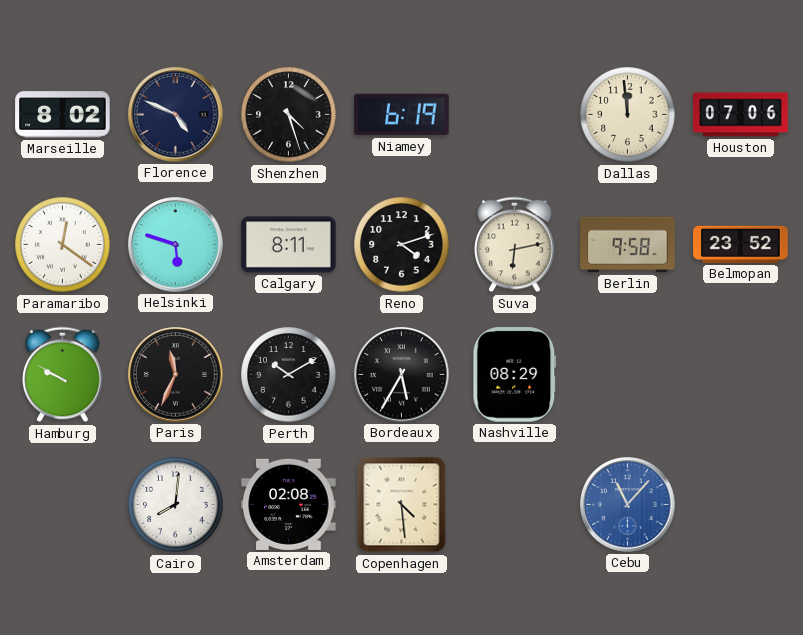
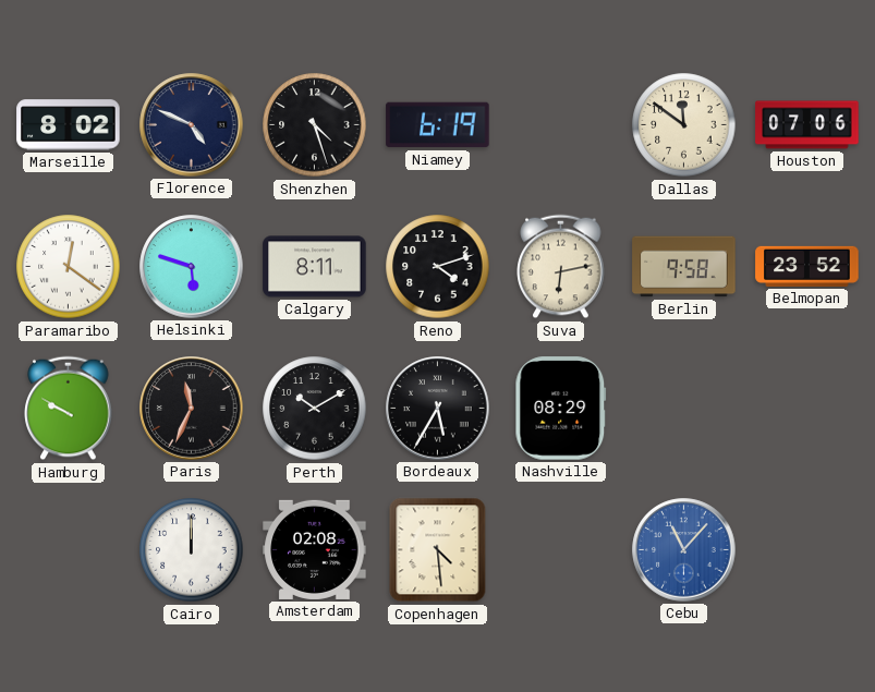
Dallas: 11:59 -> 11:51
Cairo: 8:01 -> 12:00
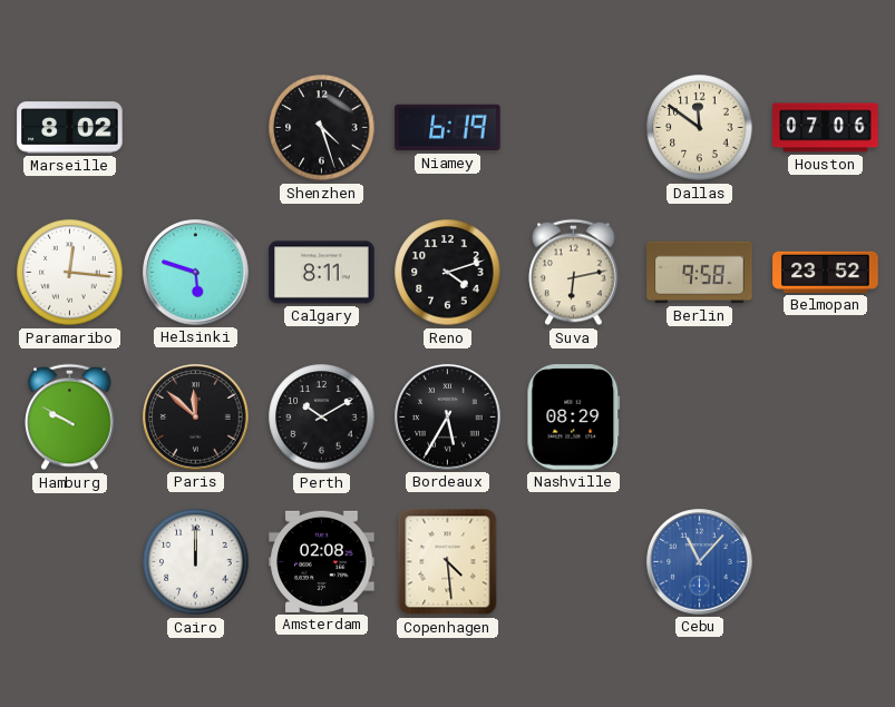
Florence: 4:49 -> none
Paramaribo: 12:21 -> 12:16
Paris: 11:34 -> 11:52
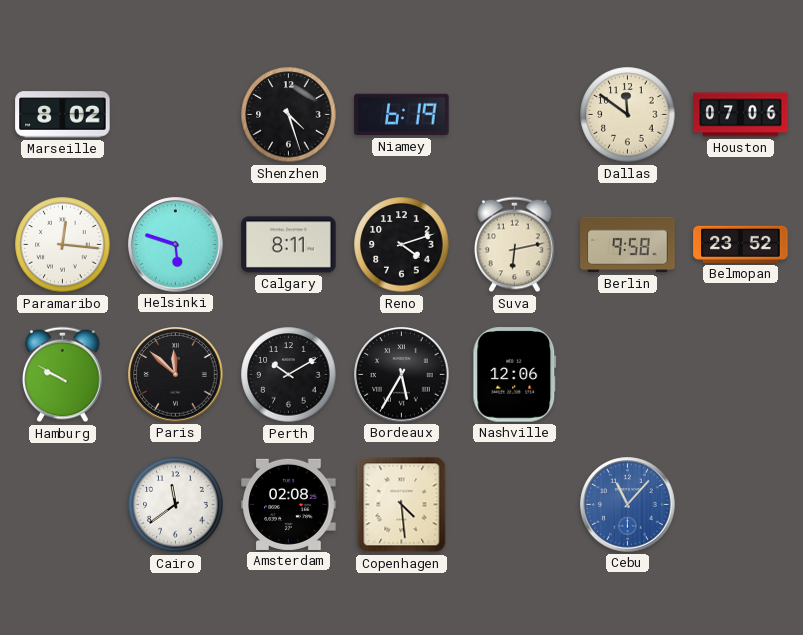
Nashville: 08:29 -> 12:06
Cairo: 12:00 -> 11:39
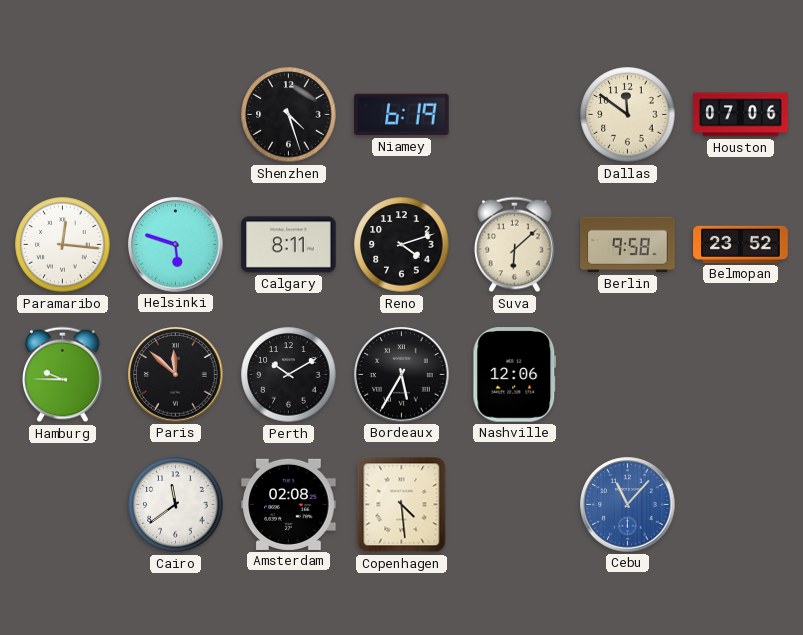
Marseille: 8:02 -> none
Suva: 6:13 -> 6:08
Hamburg: 9:50 -> 9:45
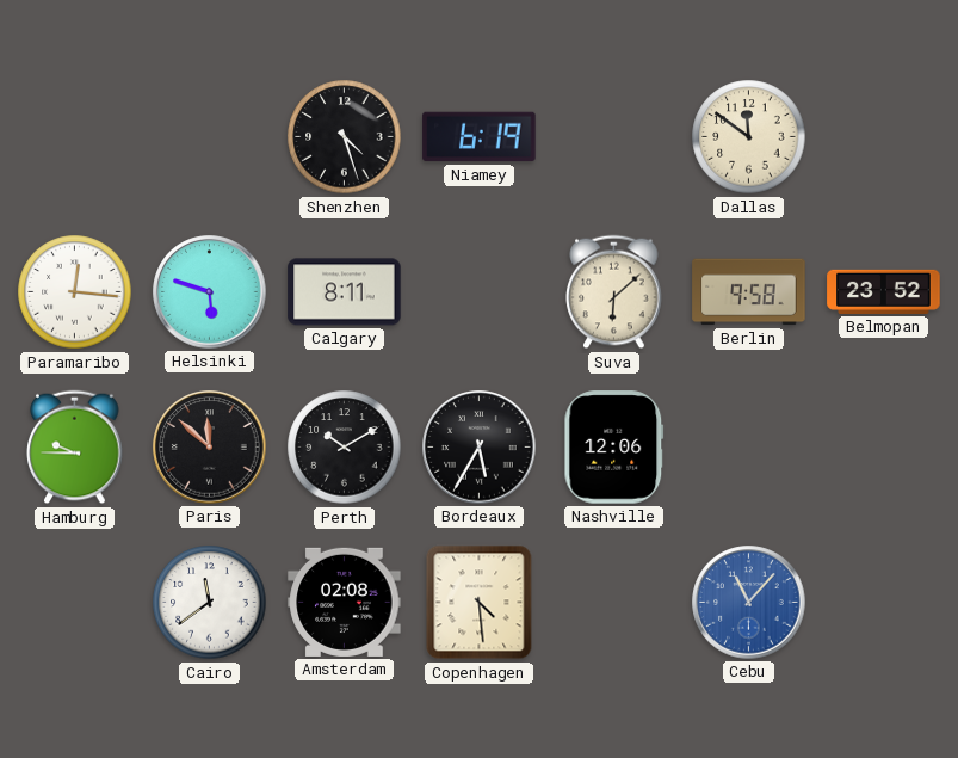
Houston: 07:06 -> none
Reno: 4:12 -> none
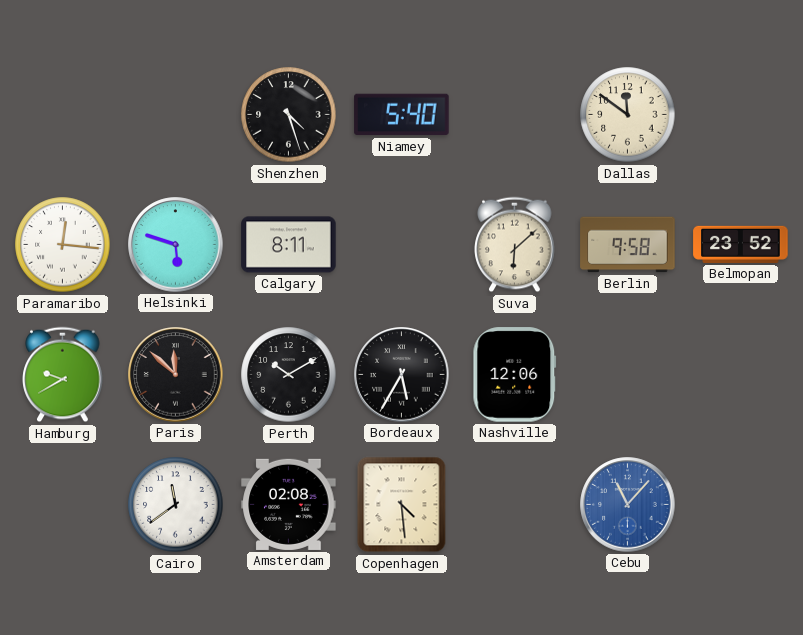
Niamey: 6:19 -> 5:40
Hamburg: 9:45 -> 9:40
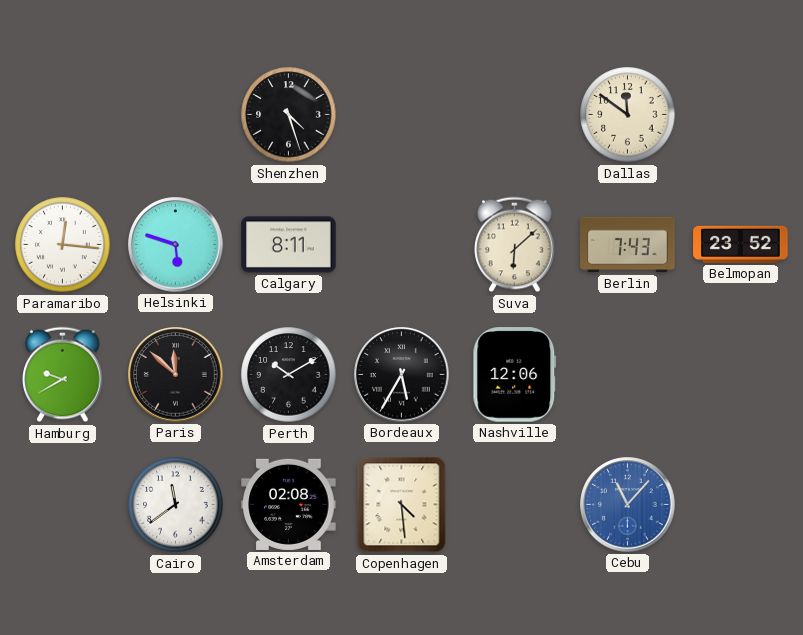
Niamey: 5:40 -> none
Berlin: 9:58 -> 7:43
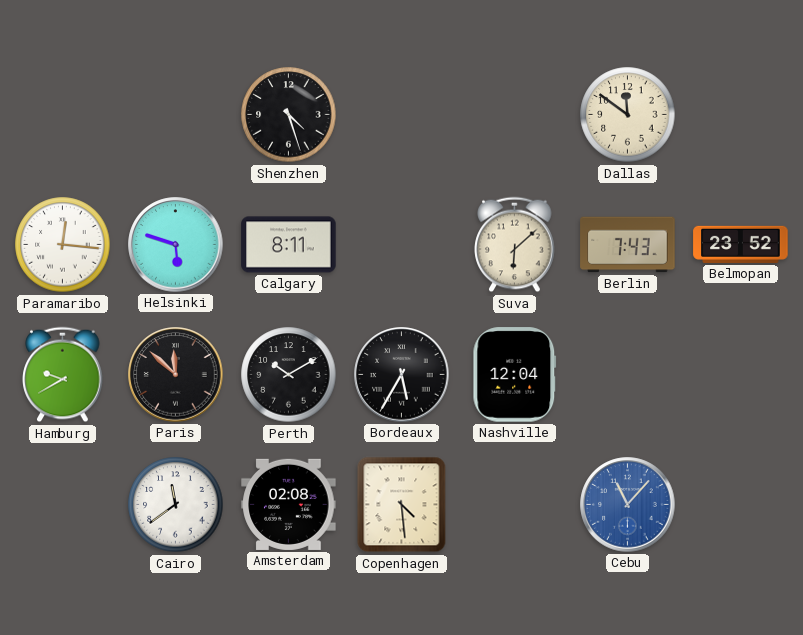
Nashville: 12:06 -> 12:04
